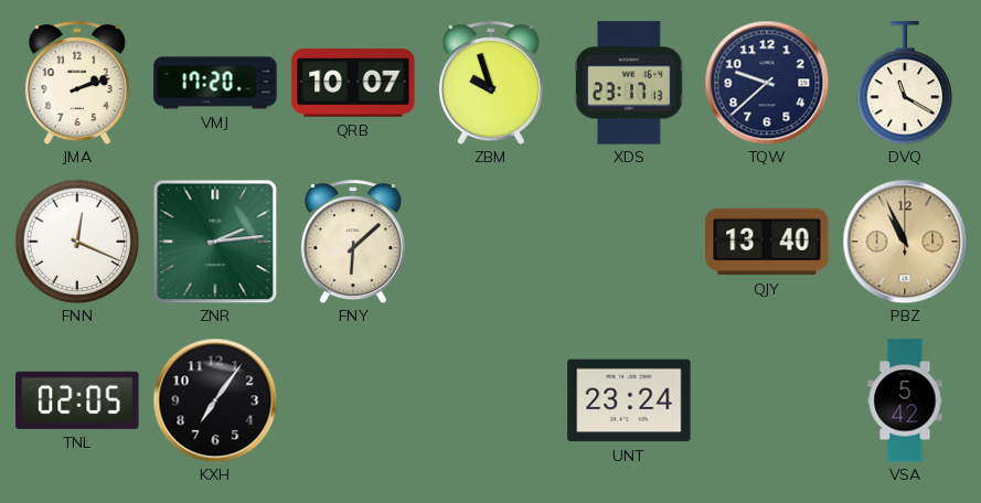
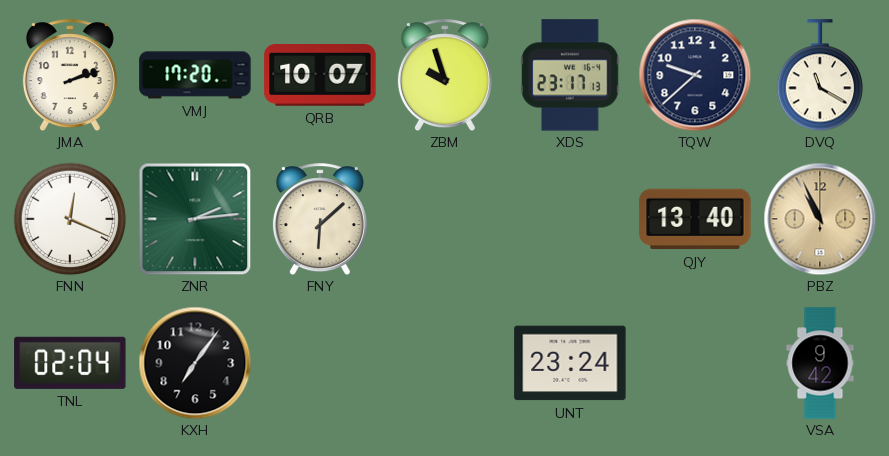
TNL: 02:05 -> 02:04
VSA: 5:42 -> 9:42
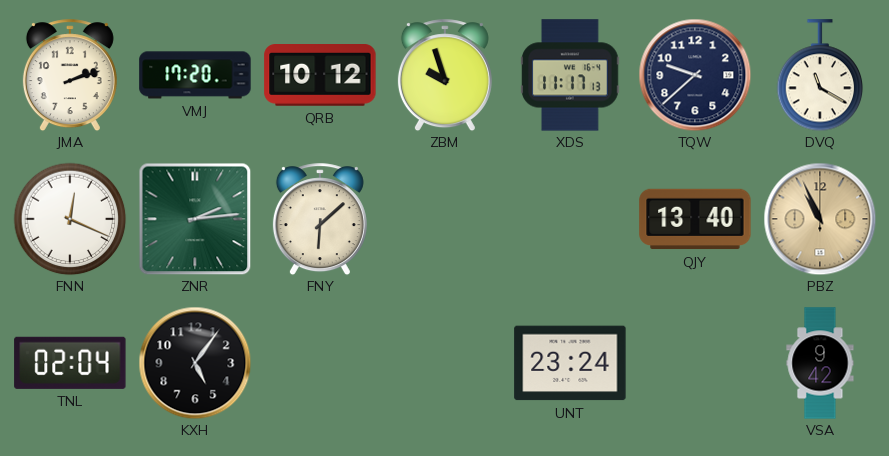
QRB: 10:07 -> 10:12
XDS: 23:17 -> 11:17
KXH: 7:06 -> 5:06
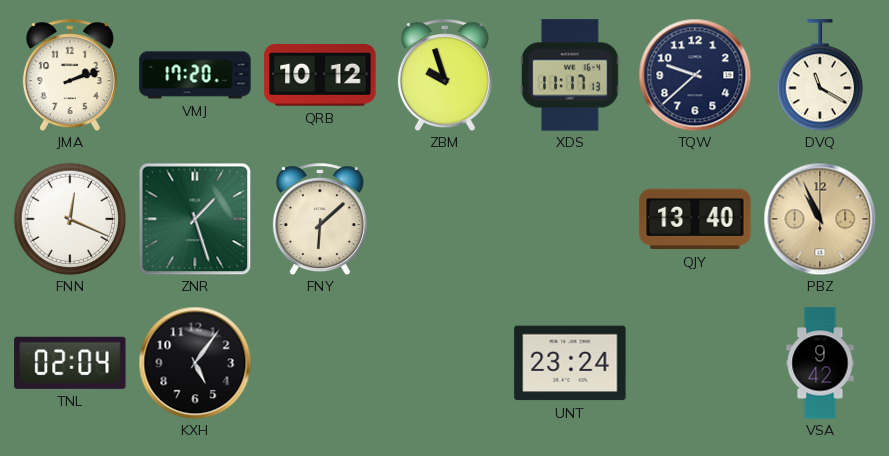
ZNR: 2:14 -> 1:27
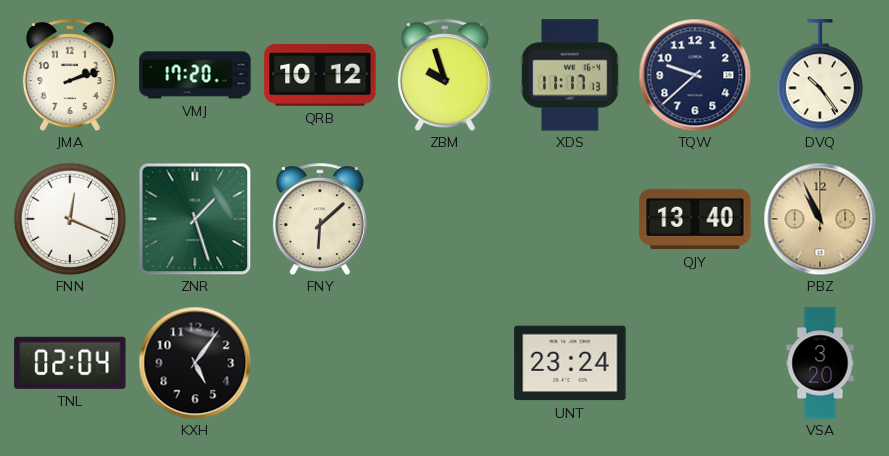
DVQ: 11:20 -> 10:24
VSA: 9:42 -> 3:20
